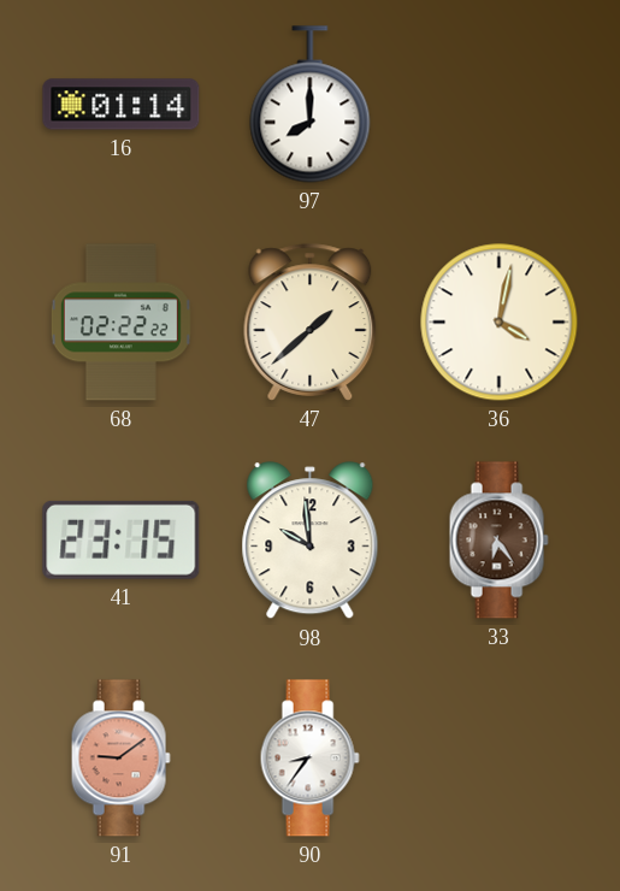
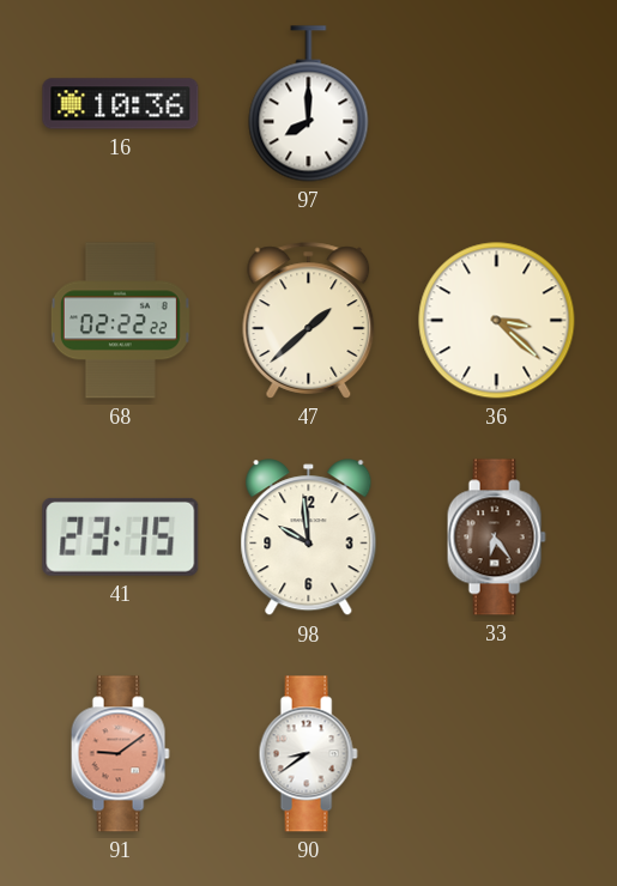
16: 01:14 -> 10:36
36: 4:02 -> 3:22
90: 8:36 -> 8:39
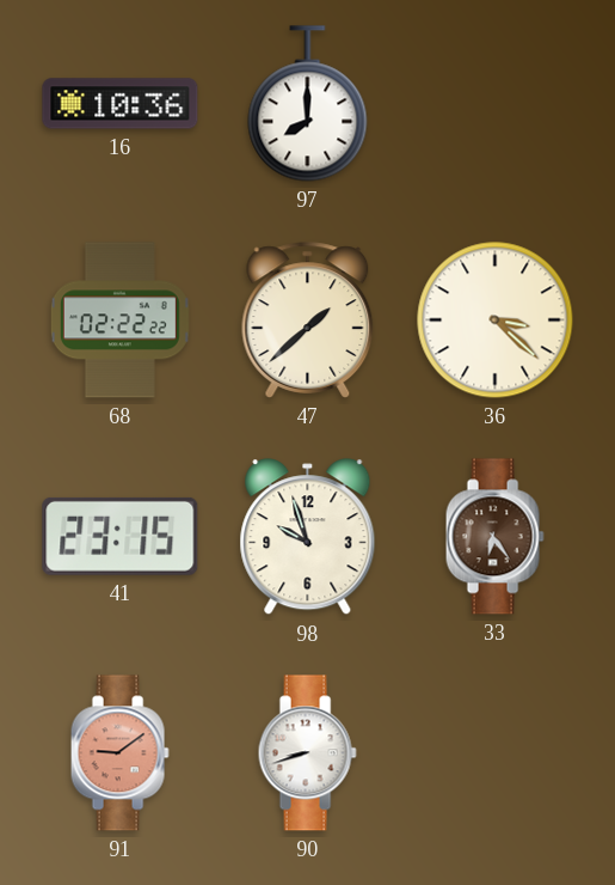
98: 9:59 -> 9:57
90: 8:39 -> 8:42
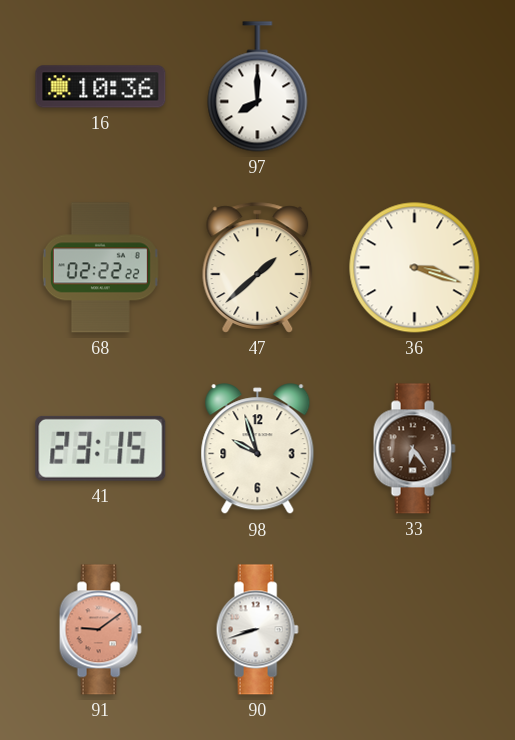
36: 3:22 -> 3:18
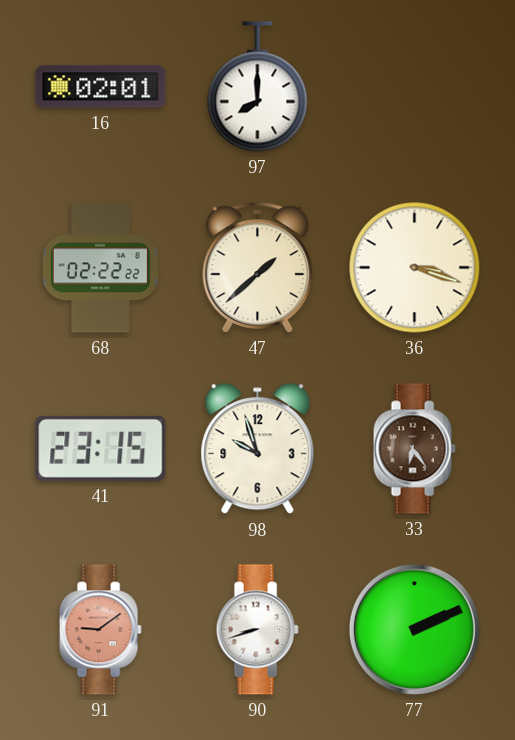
16: 10:36 -> 02:01
77: none -> 2:11
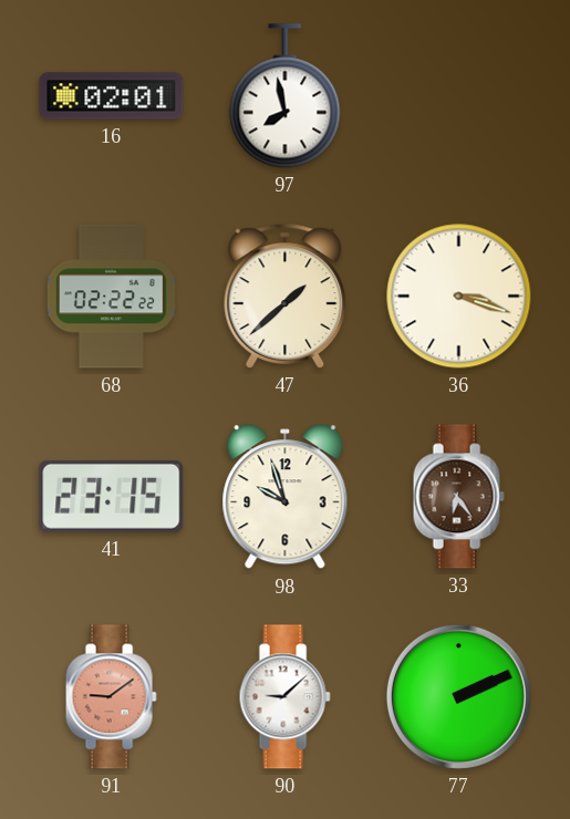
97: 8:00 -> 7:58
90: 8:42 -> 9:08
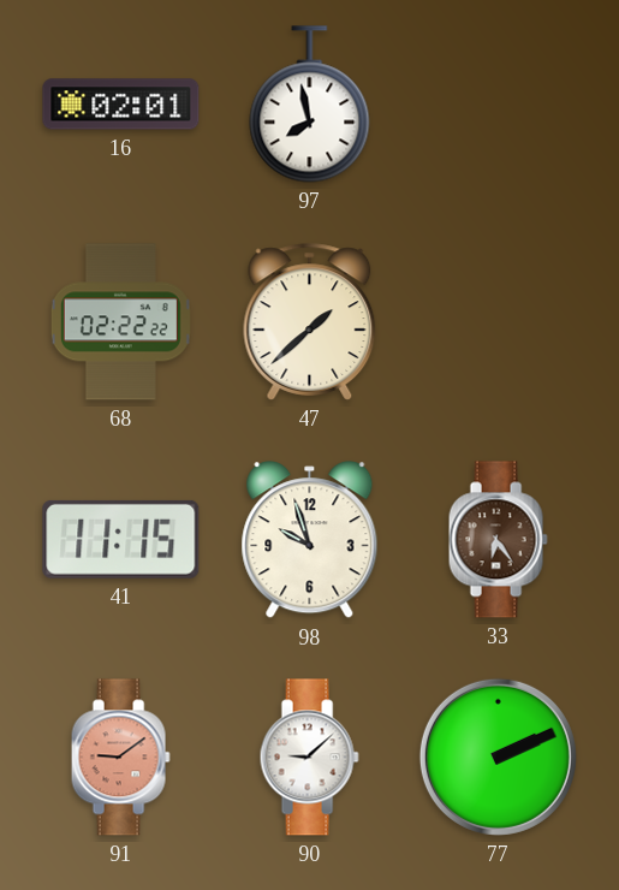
36: 3:18 -> none
41: 23:15 -> 11:15
